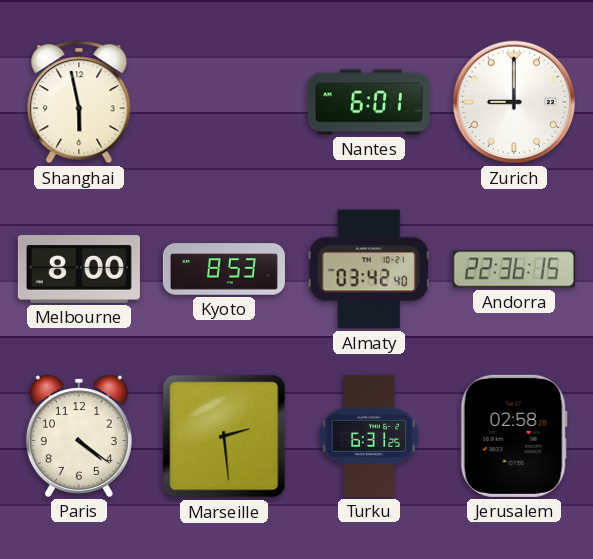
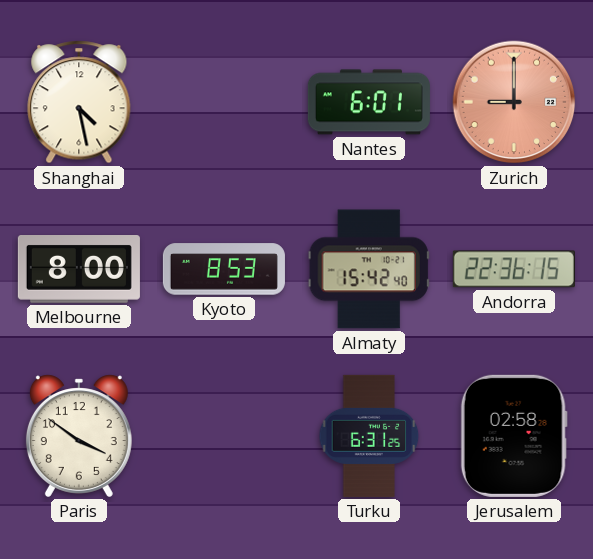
Shanghai: 5:58 -> 4:28
Zurich dial: white -> salmon
Almaty: 03:42 -> 15:42
Paris: 4:21 -> 3:51
Marseille: 2:29 -> none
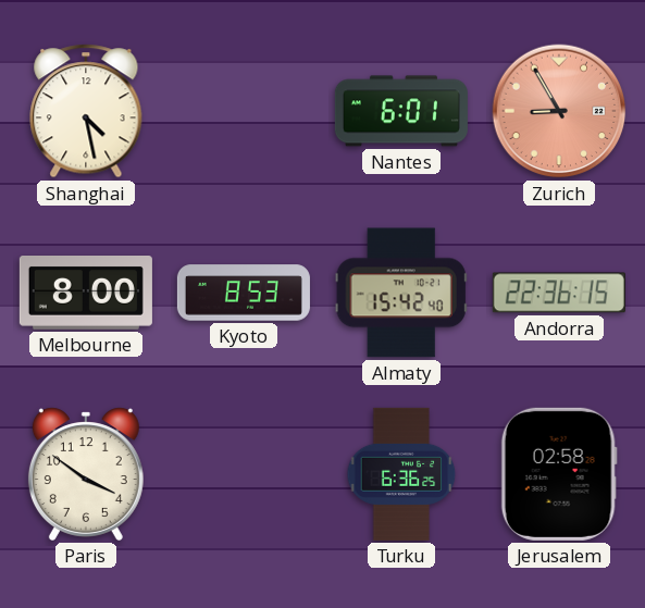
Zurich: 9:00 -> 8:55
Turku: 6:31 -> 6:36
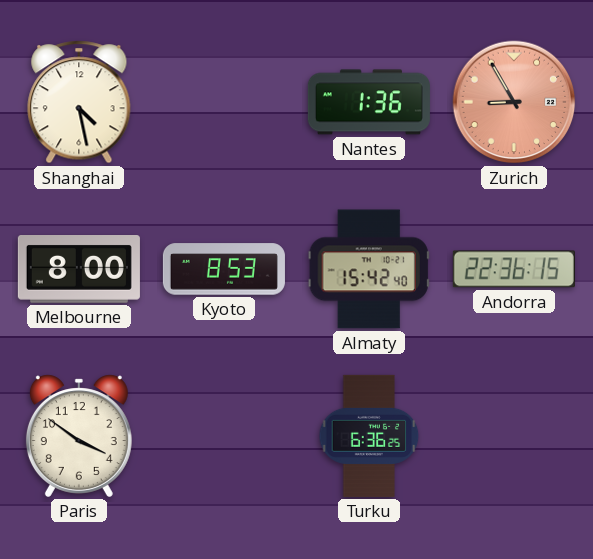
Nantes: 6:01 -> 1:36
Jerusalem: 02:58 -> none
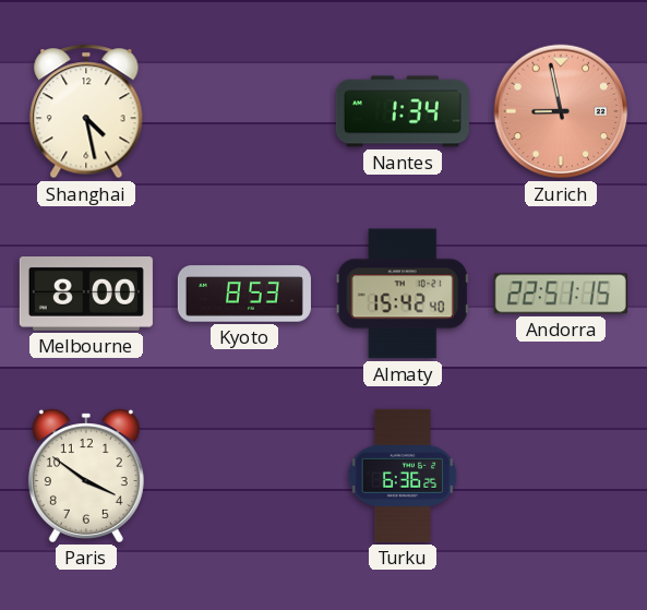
Nantes: 1:36 -> 1:34
Zurich: 8:55 -> 8:58
Andorra: 22:36 -> 22:51
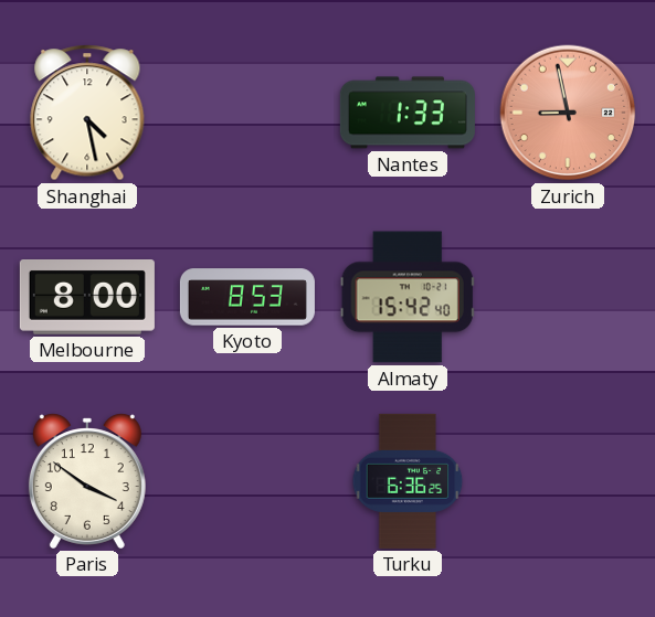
Nantes: 1:34 -> 1:33
Andorra: 22:51 -> none
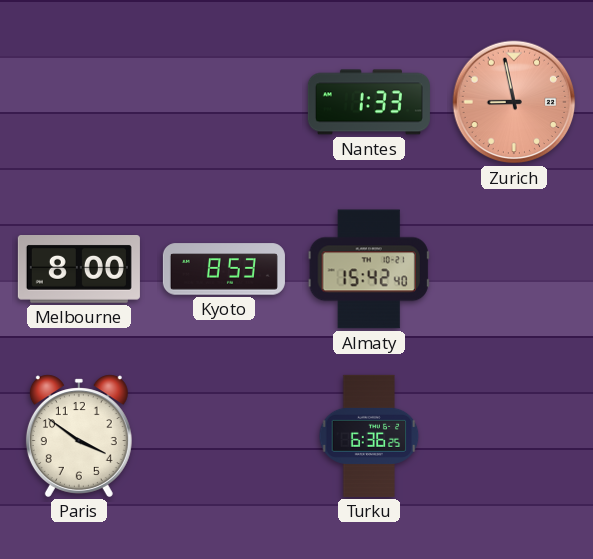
Shanghai: 4:28 -> none
